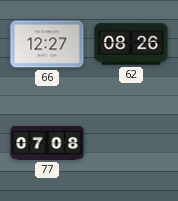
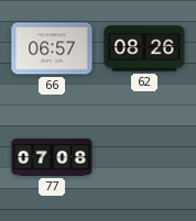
66: 12:27 -> 06:57
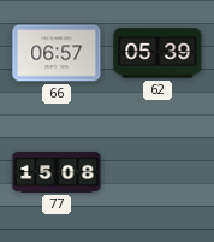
62: 08:26 -> 05:39
77: 07:08 -> 15:08
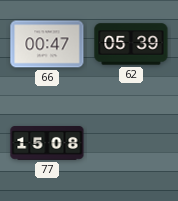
66: 06:57 -> 00:47
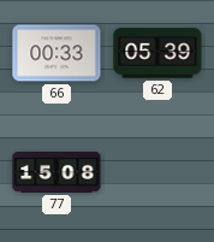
66: 00:47 -> 00:33
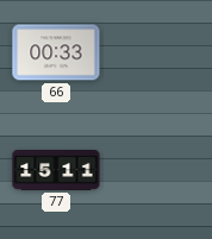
62: 05:39 -> none
77: 15:08 -> 15:11
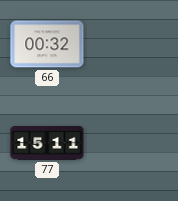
66: 00:33 -> 00:32
